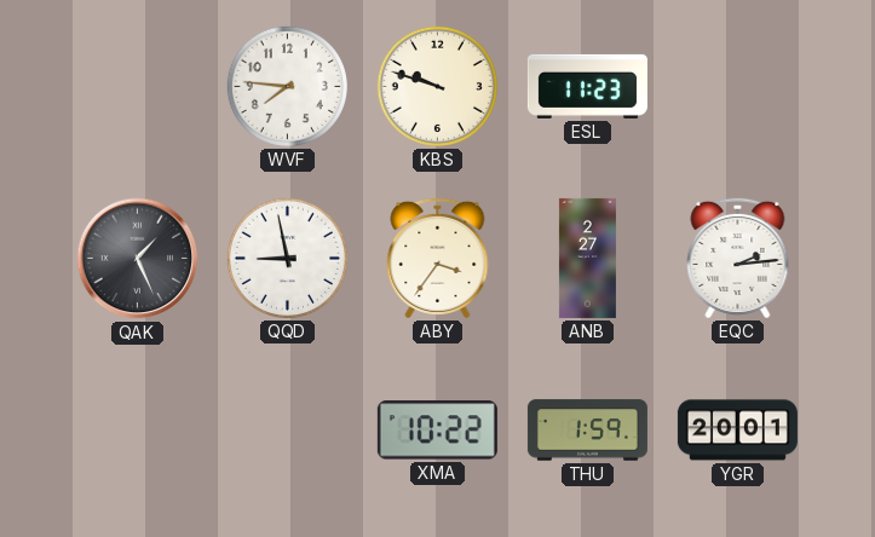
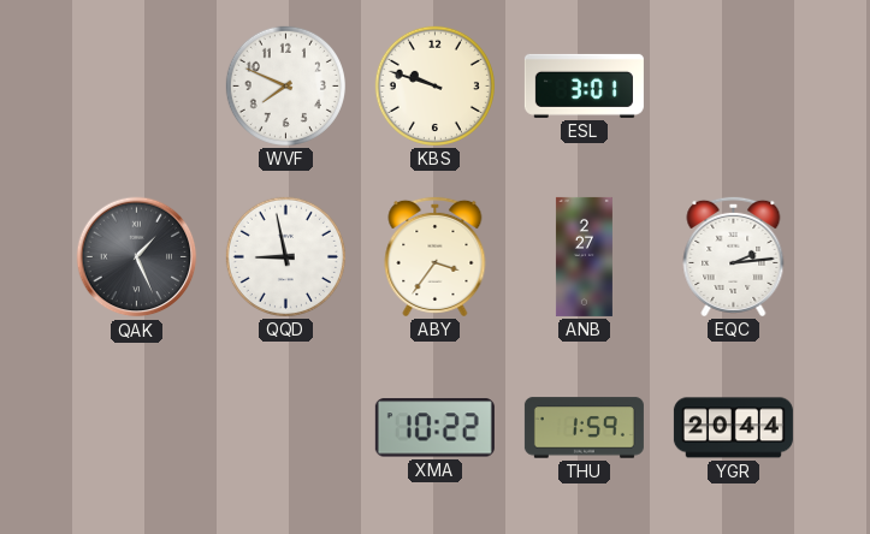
WVF: 7:46 -> 7:49
ESL: 11:23 -> 3:01
YGR: 20:01 -> 20:44
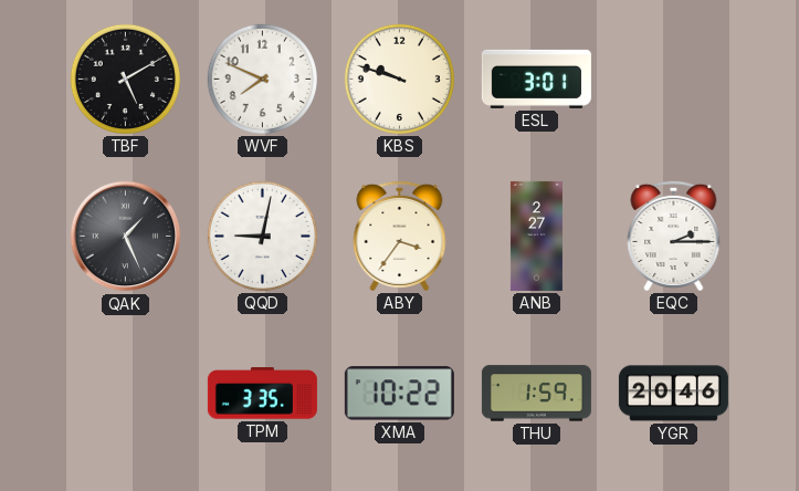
TBF: none -> 5:10
QQD: 8:58 -> 9:02
EQC: 2:14 -> 2:15
TPM: none -> 3:35
YGR: 20:44 -> 20:46
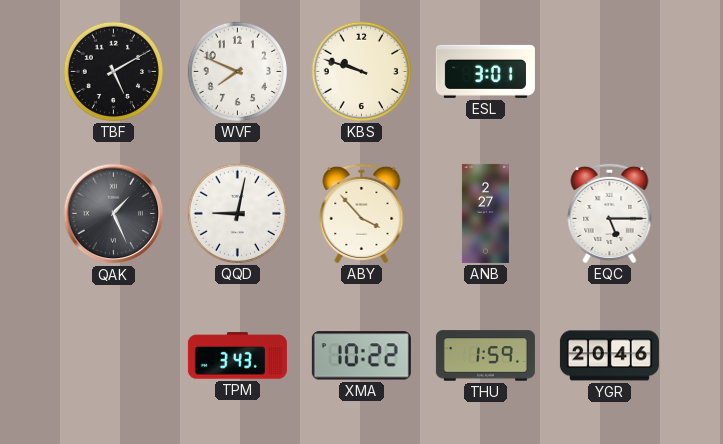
ABY: 3:36 -> 3:53
EQC: 2:15 -> 5:15
TPM: 3:35 -> 3:43
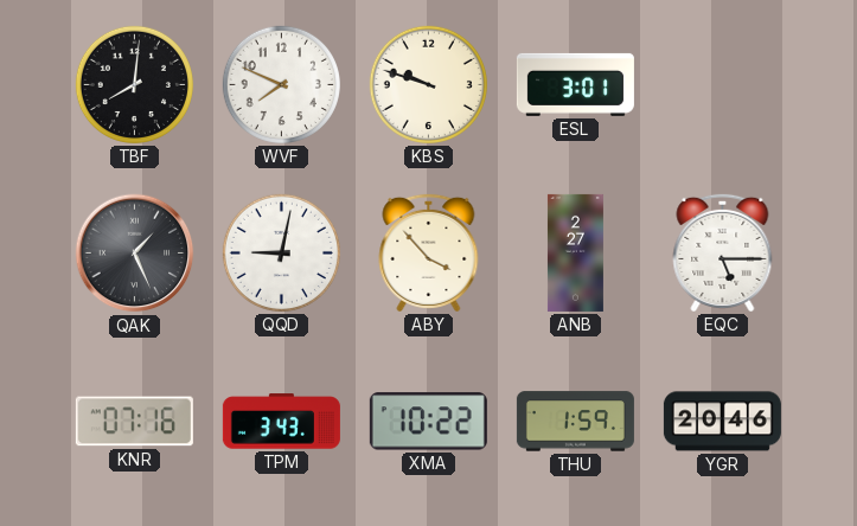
TBF: 5:10 -> 8:01
KNR: none -> 07:16
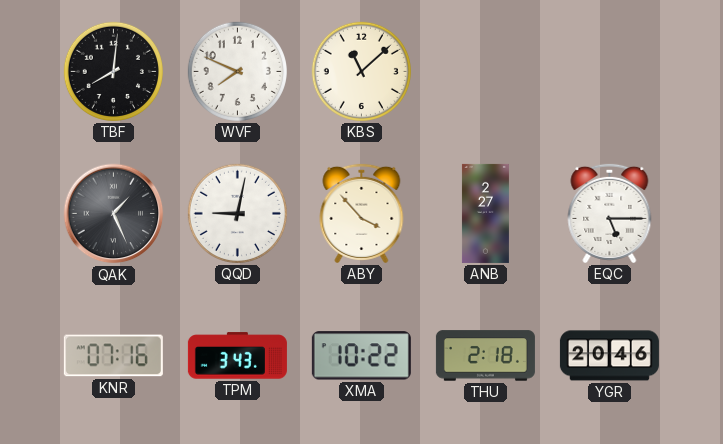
KBS: 9:48 -> 11:08
ESL: 3:01 -> none
THU: 1:59 -> 2:18
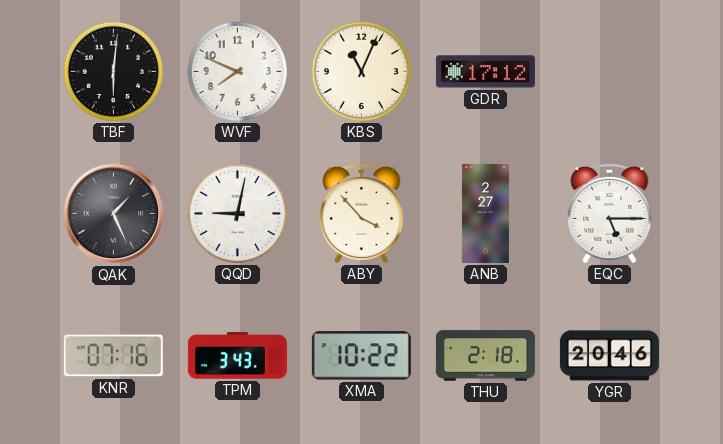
TBF: 8:01 -> 6:01
KBS: 11:08 -> 11:04
GDR: none -> 17:12
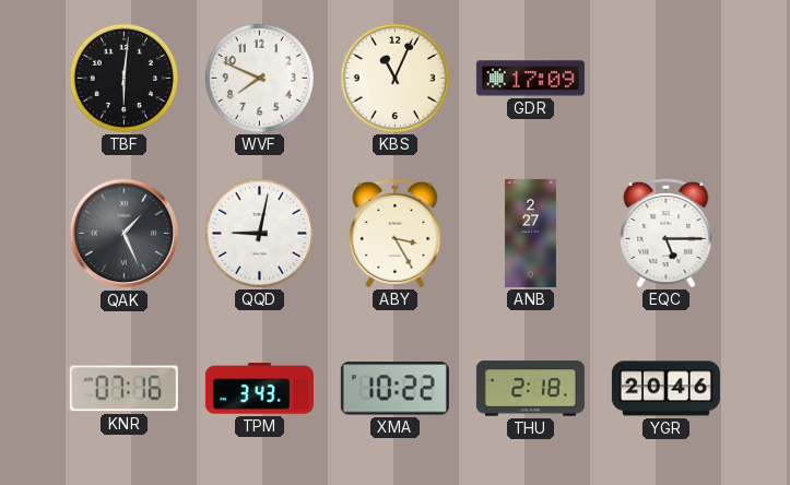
GDR: 17:12 -> 17:09
ABY: 3:53 -> 3:25
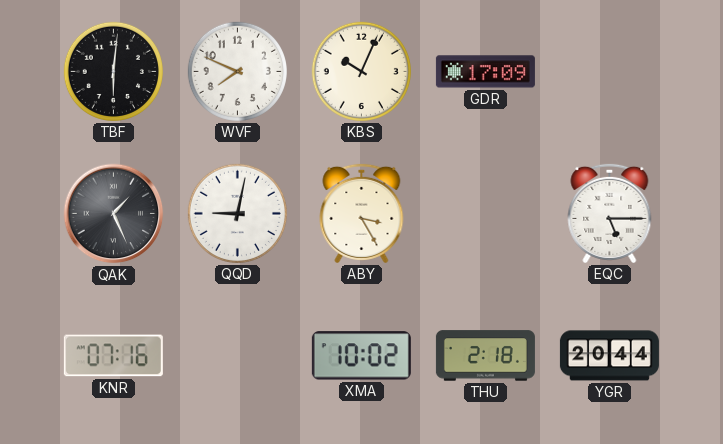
KBS: 11:04 -> 10:04
ANB: 2:27 -> none
TPM: 3:43 -> none
XMA: 10:22 -> 10:02
YGR: 20:46 -> 20:44
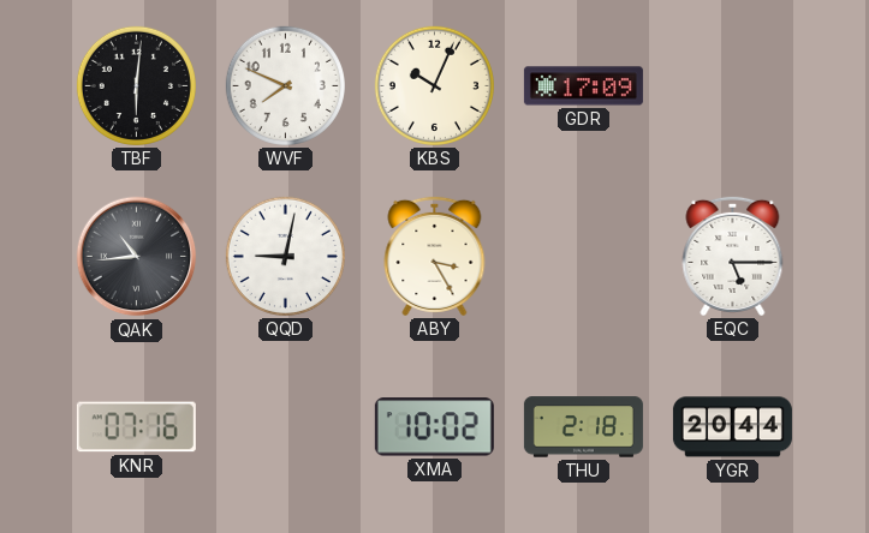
QAK: 1:26 -> 10:44
